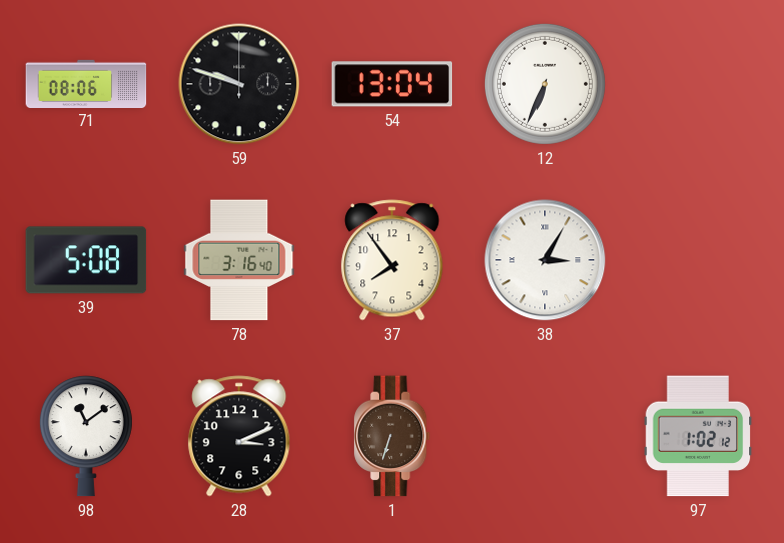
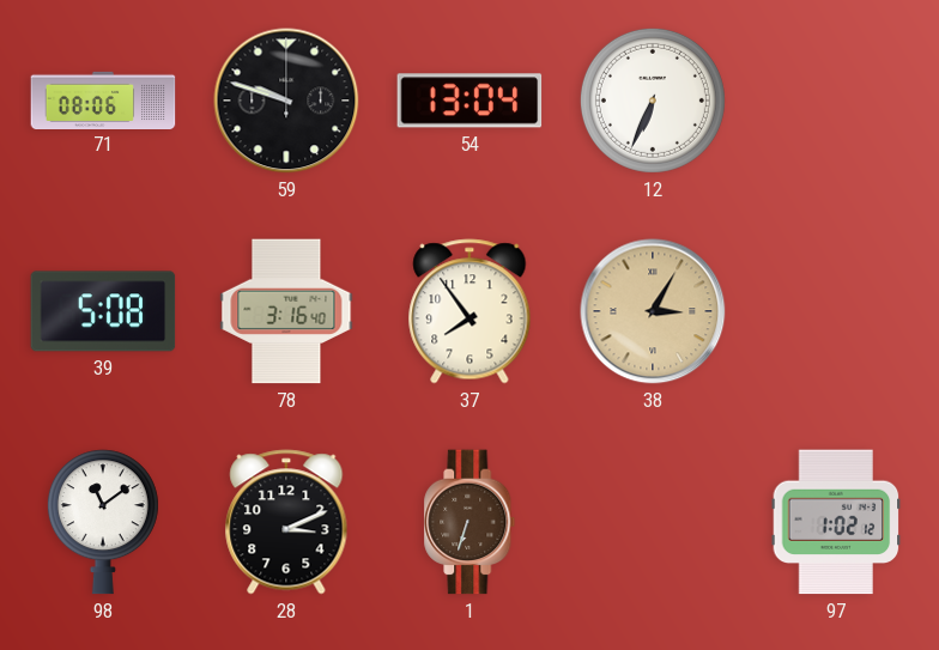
38 dial: white -> champagne
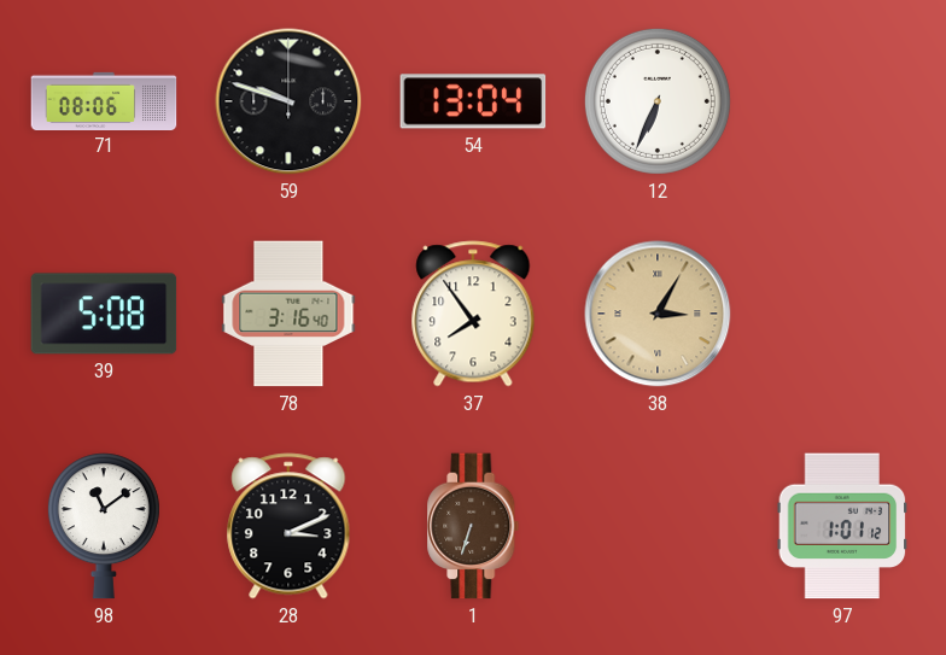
97: 1:02 -> 1:01
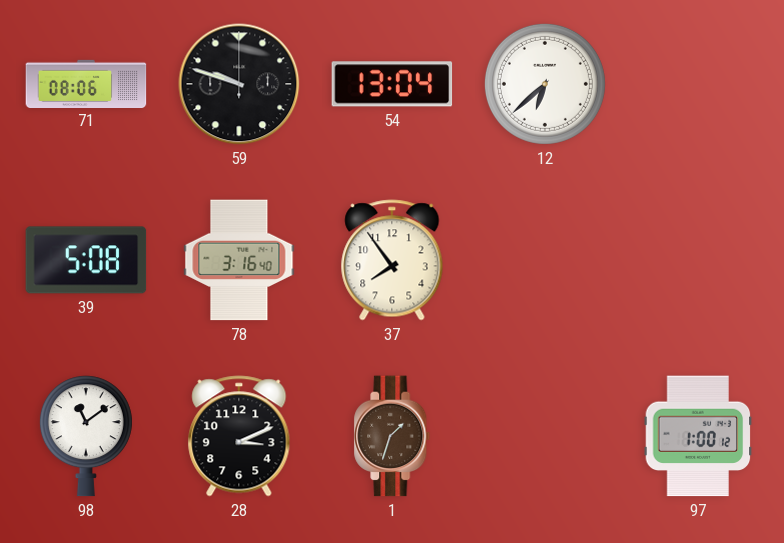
12: 6:34 -> 6:38
38: 3:05 -> none
1: 6:33 -> 1:33
97: 1:01 -> 1:00
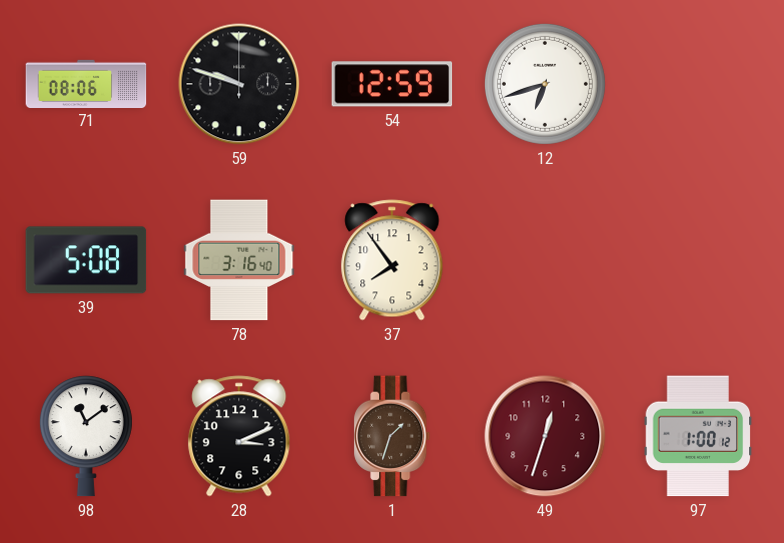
54: 13:04 -> 12:59
12: 6:38 -> 6:42
49: none -> 12:33
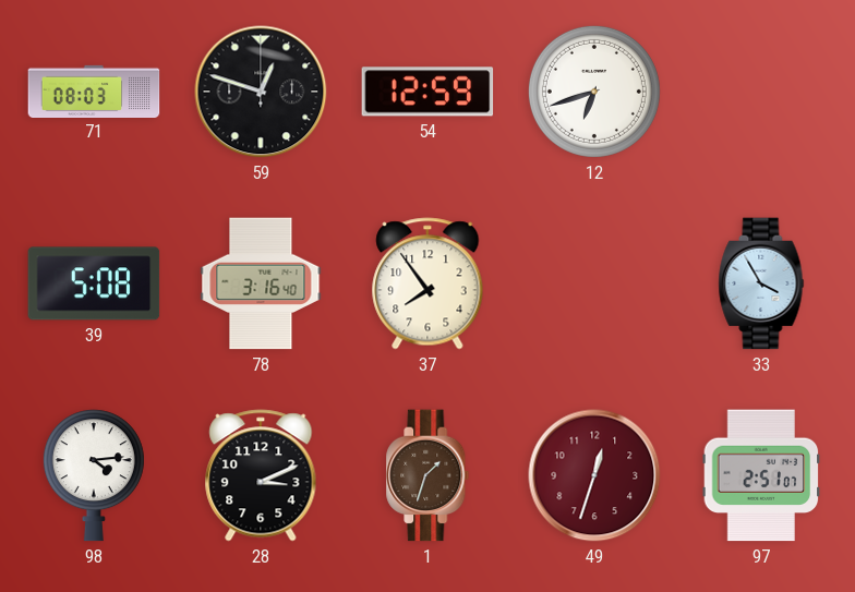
71: 08:06 -> 08:03
59: 9:48 -> 12:48
33: none -> 3:55
98: 11:09 -> 4:14
97: 1:00 -> 2:51
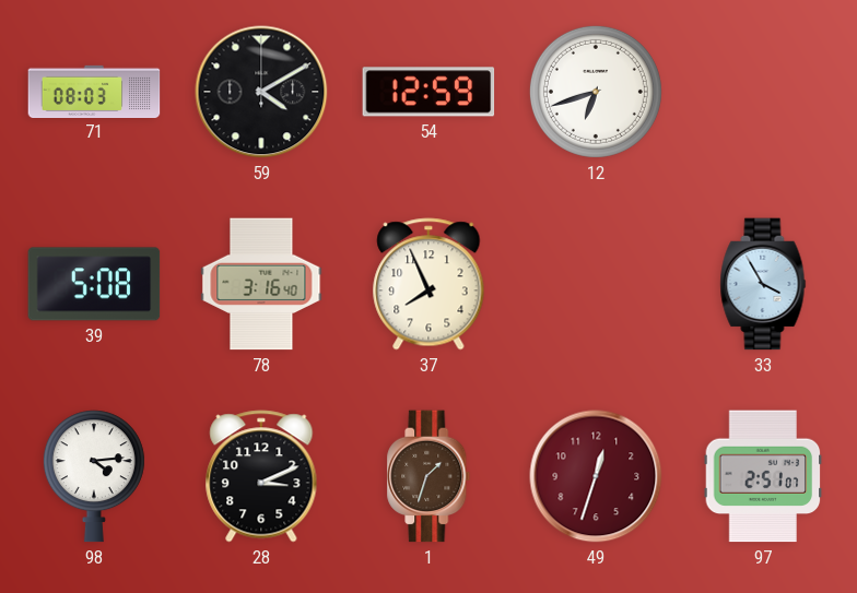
59: 12:48 -> 4:10
37: 7:54 -> 7:56
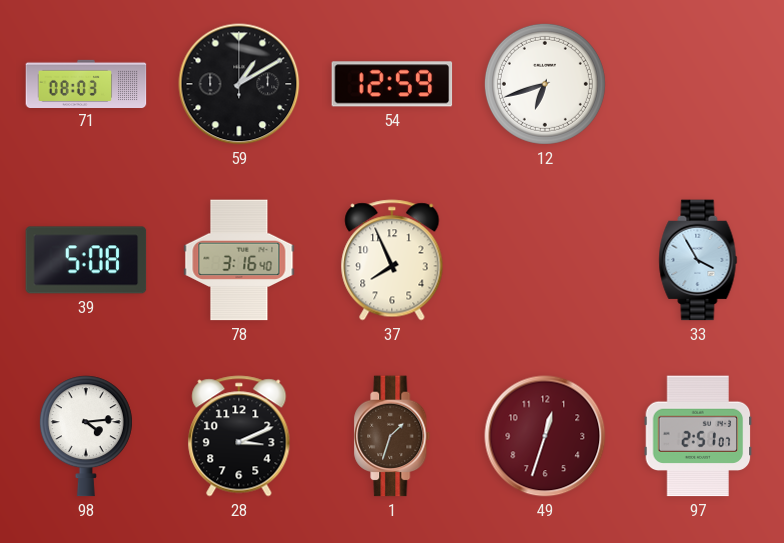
59: 4:10 -> 1:10
